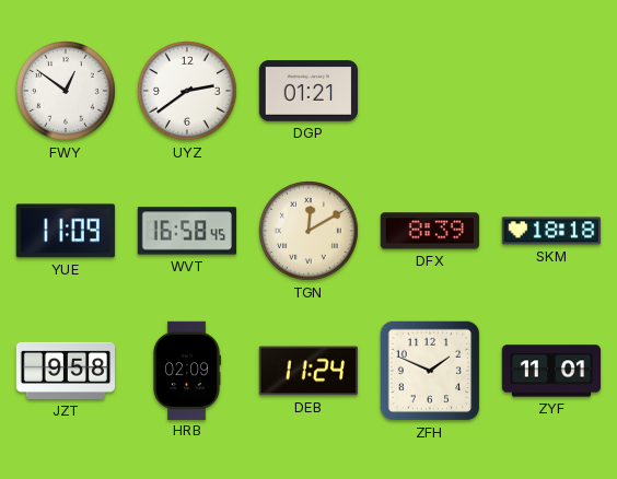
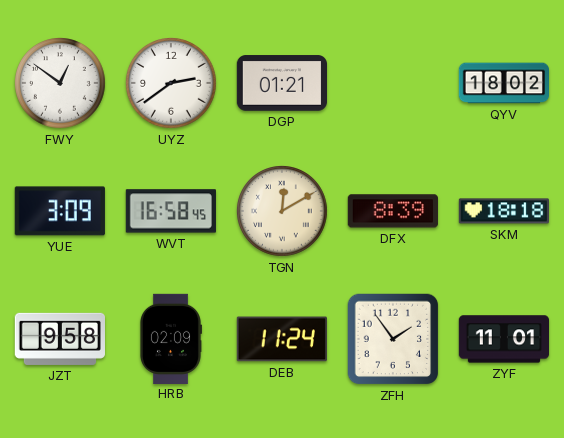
QYV: none -> 18:02
YUE: 11:09 -> 3:09
ZFH: 1:49 -> 1:54
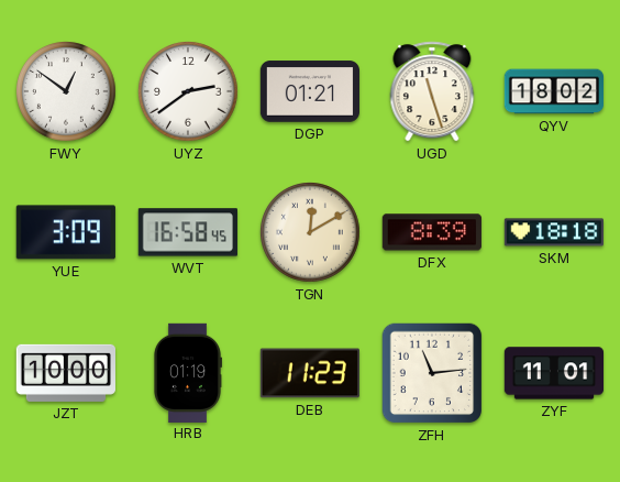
UGD: none -> 11:27
JZT: 9:58 -> 10:00
HRB: 02:09 -> 01:19
DEB: 11:24 -> 11:23
ZFH: 1:54 -> 11:14
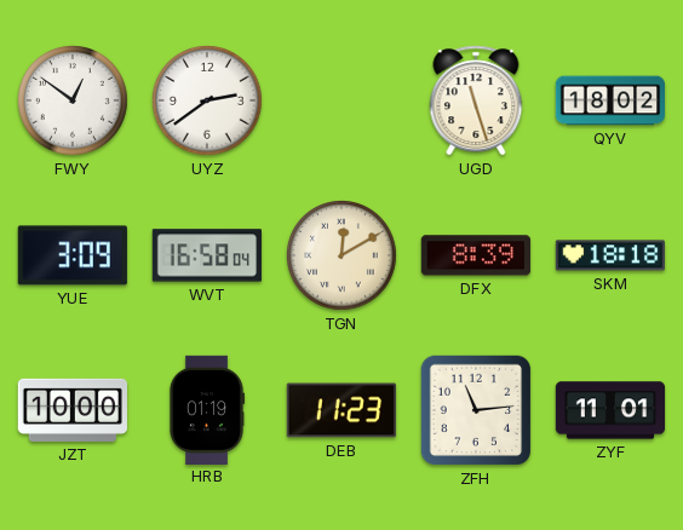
DGP: 01:21 -> none
WVT: 16:58:45 -> 16:58:04
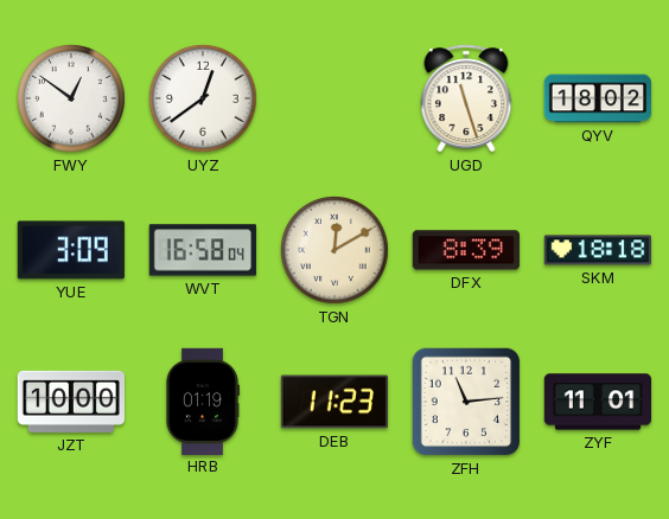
UYZ: 2:39 -> 12:39
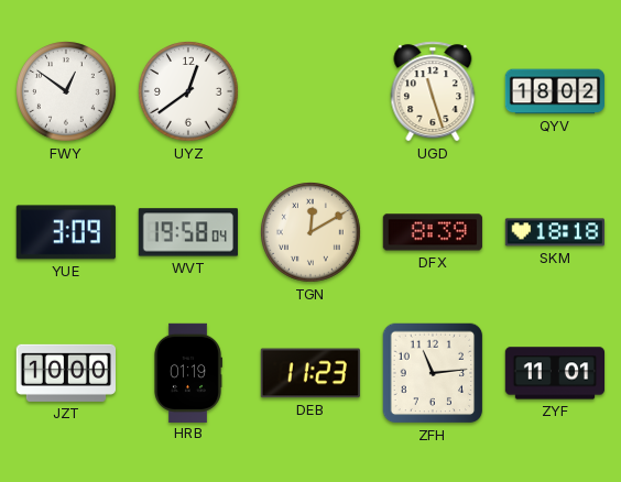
WVT: 16:58 -> 19:58
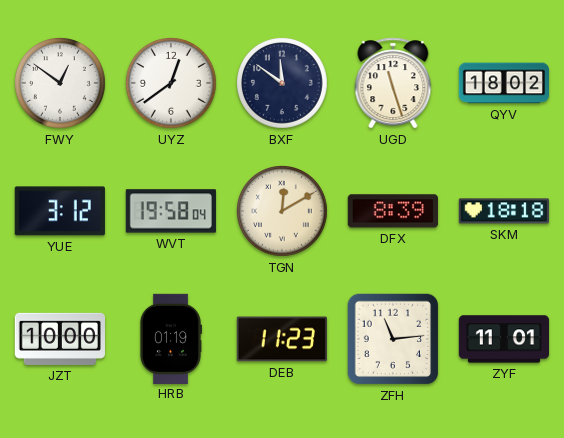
BXF: none -> 11:51
YUE: 3:09 -> 3:12
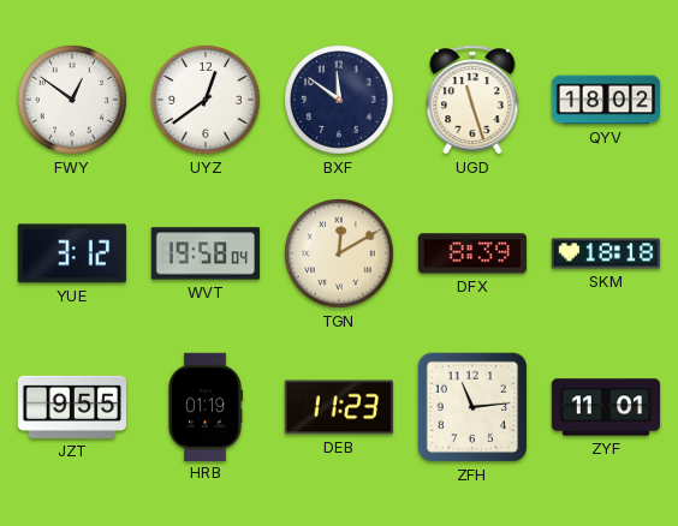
JZT: 10:00 -> 9:55
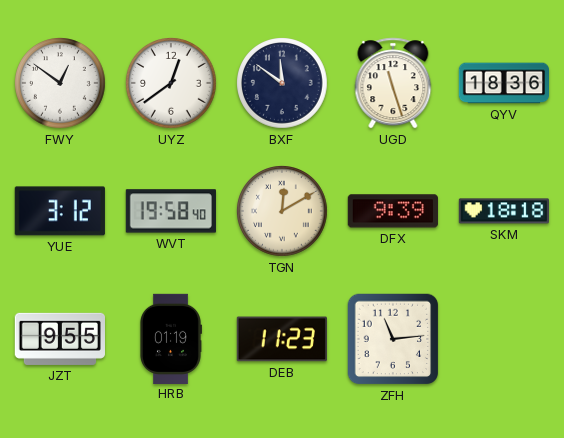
QYV: 18:02 -> 18:36
WVT: 19:58:04 -> 19:58:40
DFX: 8:39 -> 9:39
ZYF: 11:01 -> none
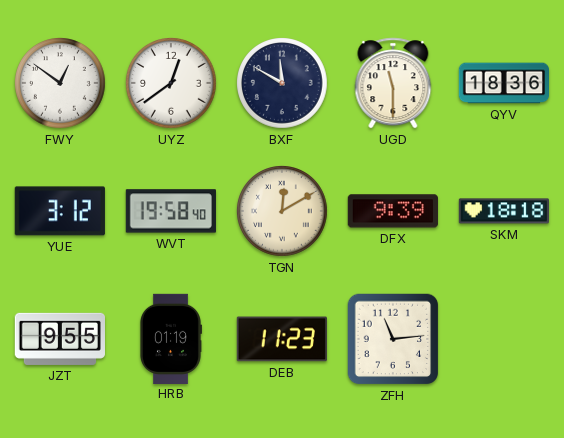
BXF: 11:51 -> 11:50
UGD: 11:27 -> 11:30
